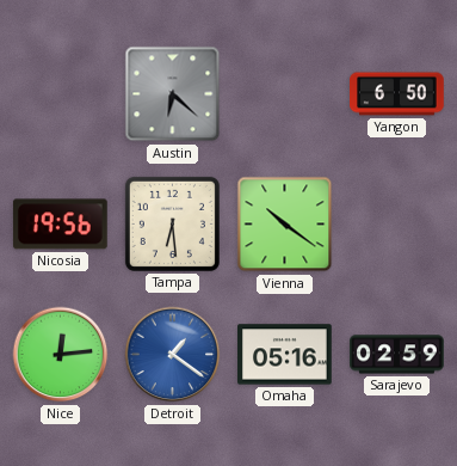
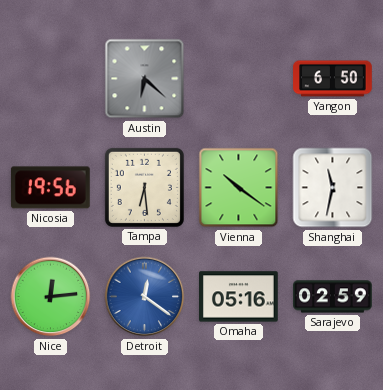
Shanghai: none -> 11:32
Detroit: 1:21 -> 12:21
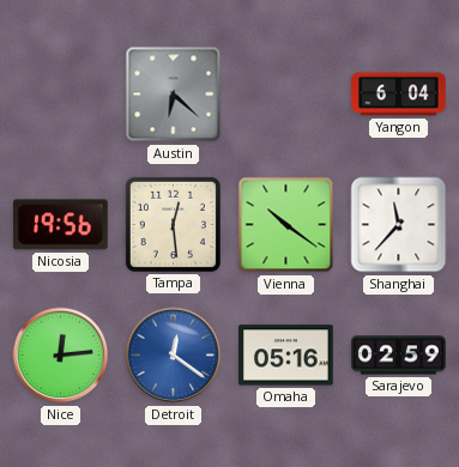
Yangon: 6:50 -> 6:04
Tampa: 6:29 -> 12:29
Shanghai: 11:32 -> 11:37
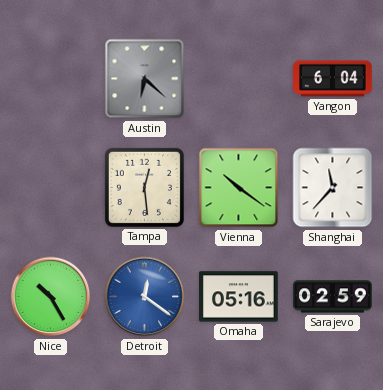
Nicosia: 19:56 -> none
Nice: 12:14 -> 10:25
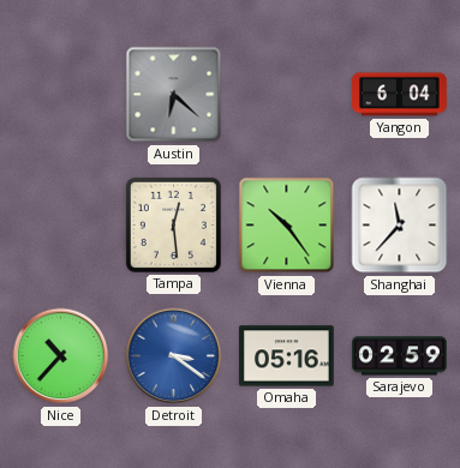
Vienna: 10:21 -> 10:24
Nice: 10:25 -> 10:37
Detroit: 12:21 -> 3:21
